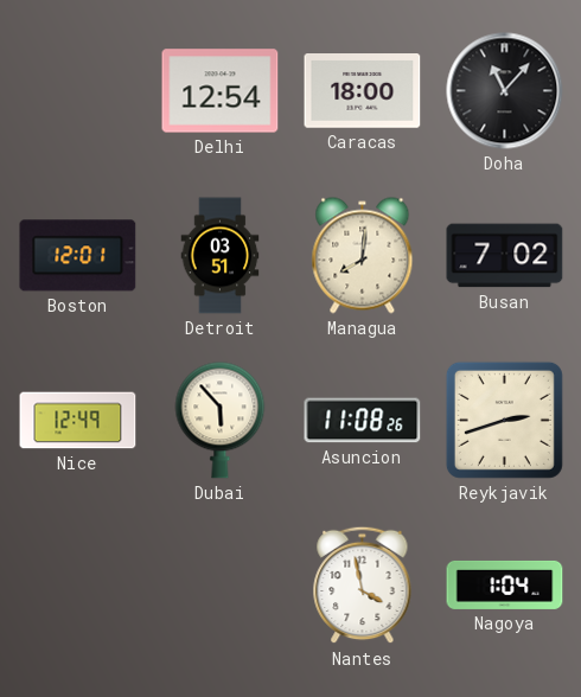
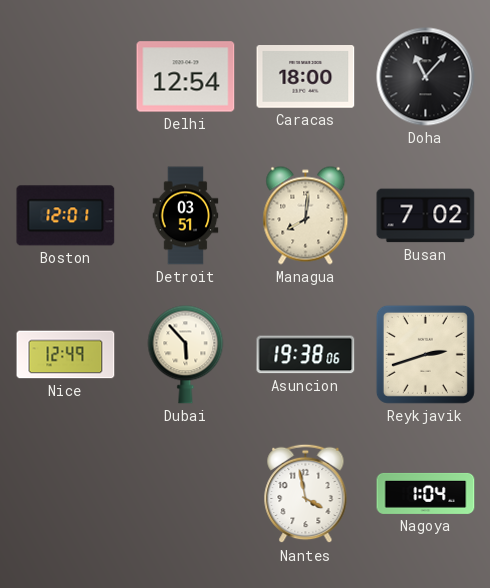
Asuncion: 11:08 -> 19:38
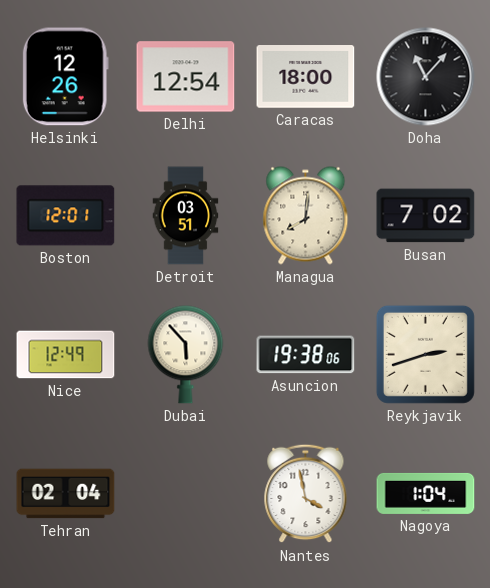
Helsinki: none -> 12:26
Tehran: none -> 02:04
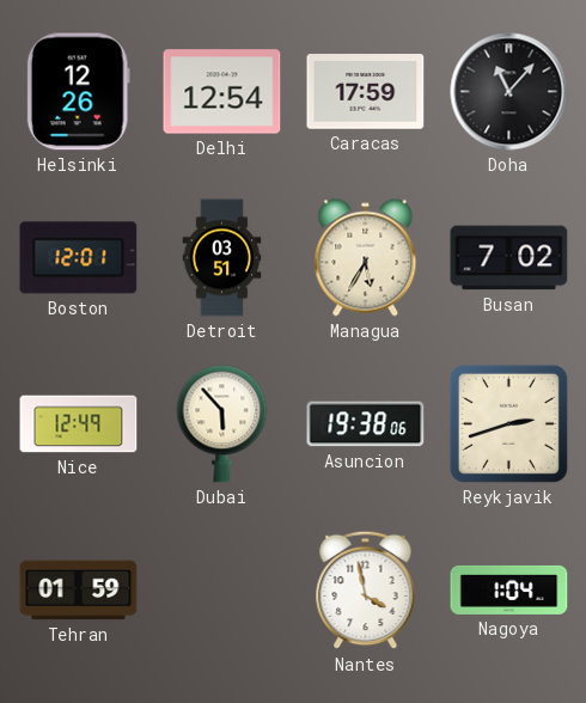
Caracas: 18:00 -> 17:59
Managua: 8:01 -> 5:35
Tehran: 02:04 -> 01:59
